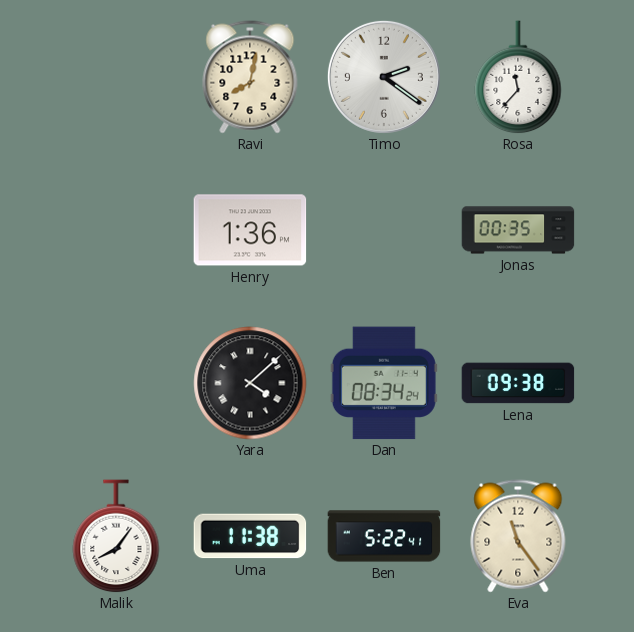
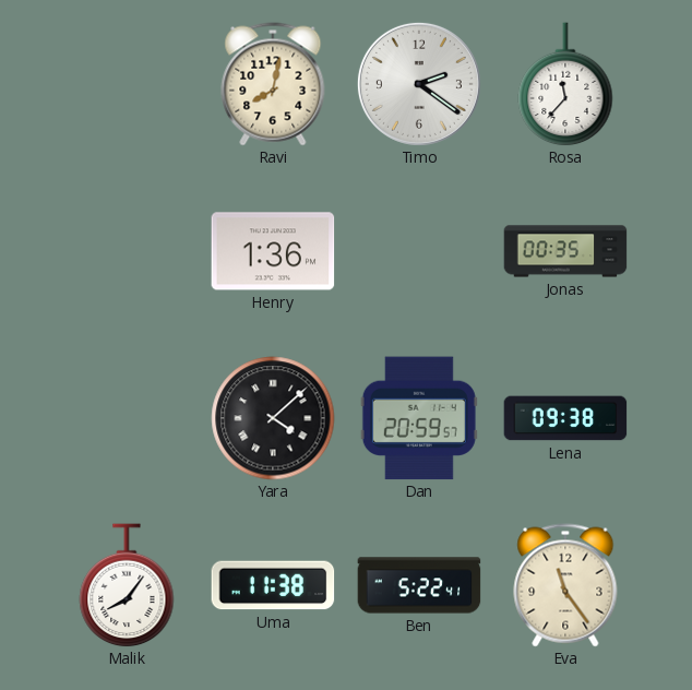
Dan: 08:34 -> 20:59
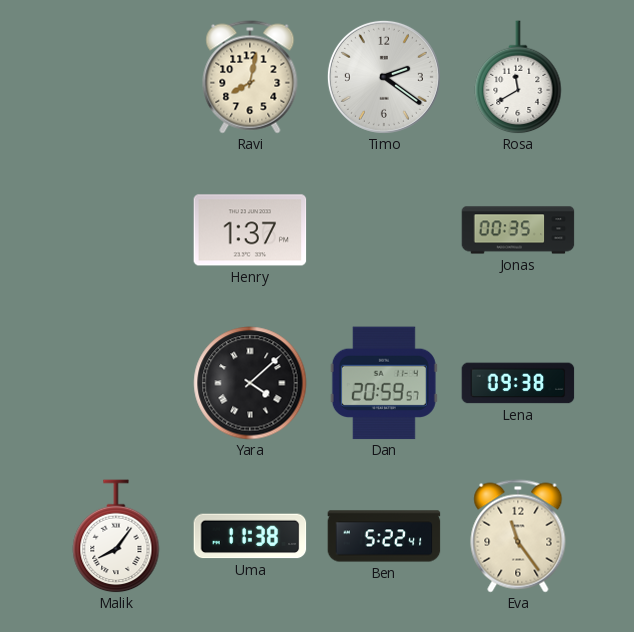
Rosa: 11:37 -> 11:40
Henry: 1:36 -> 1:37
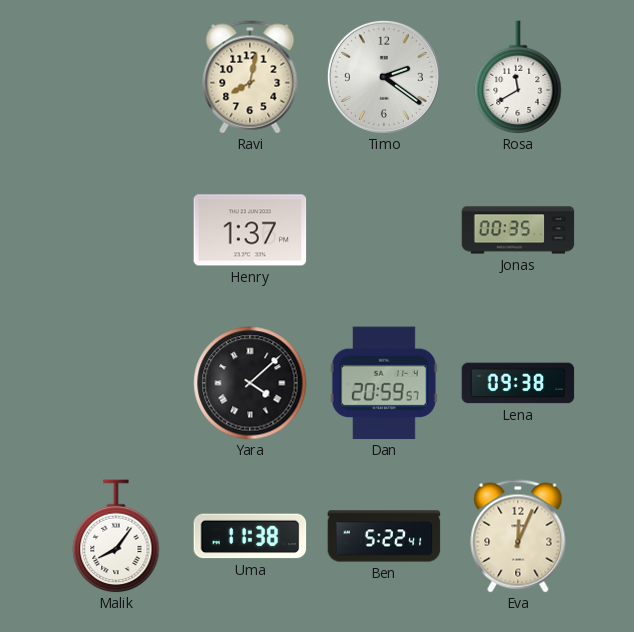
Eva: 11:24 -> 12:04
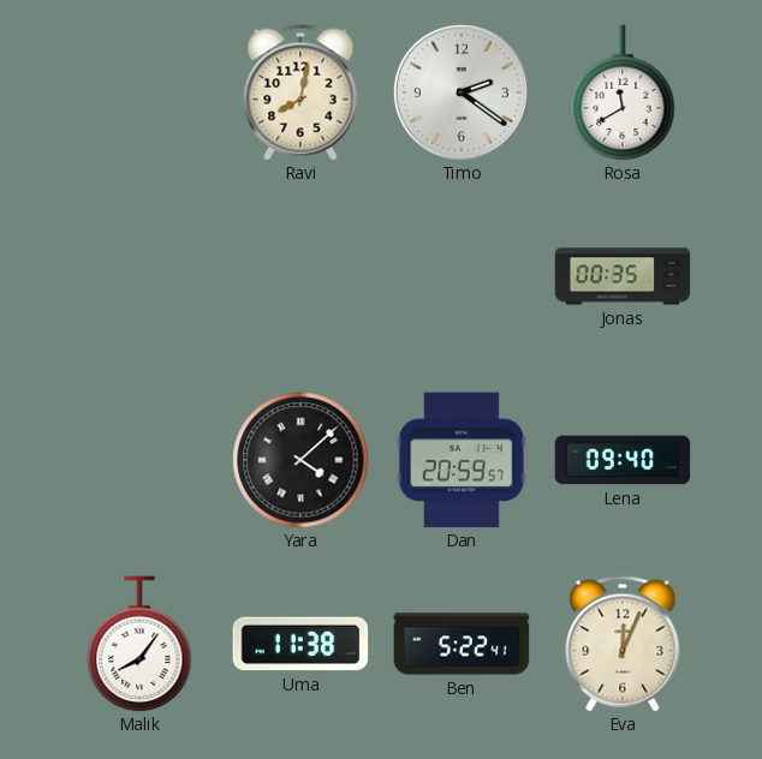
Henry: 1:37 -> none
Lena: 09:38 -> 09:40
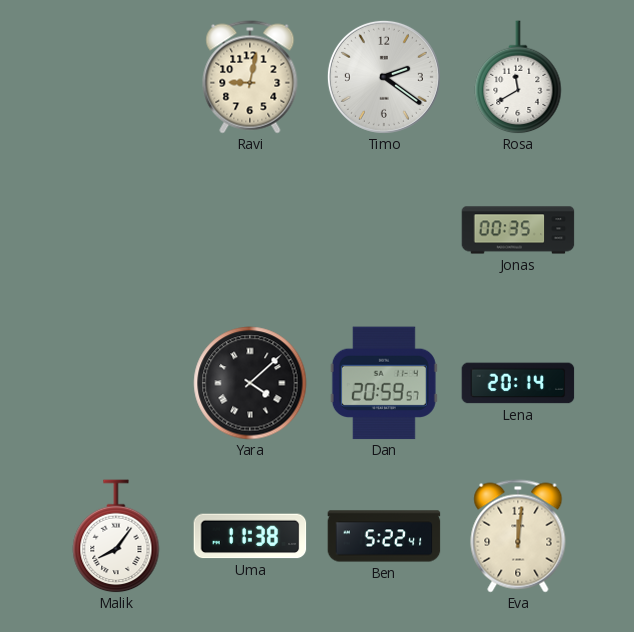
Ravi: 8:02 -> 9:02
Lena: 09:40 -> 20:14
Eva: 12:04 -> 12:01
